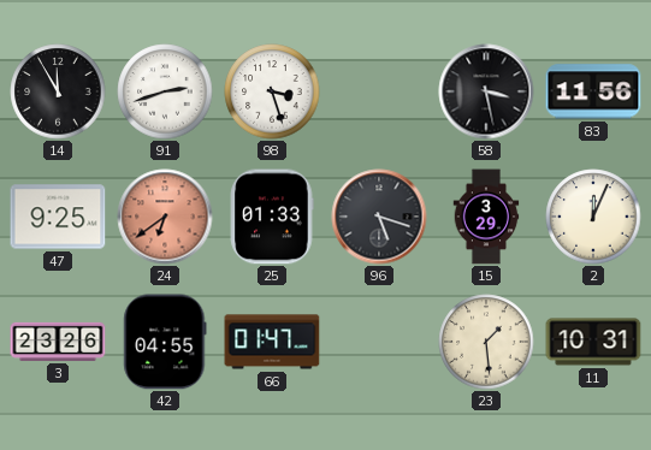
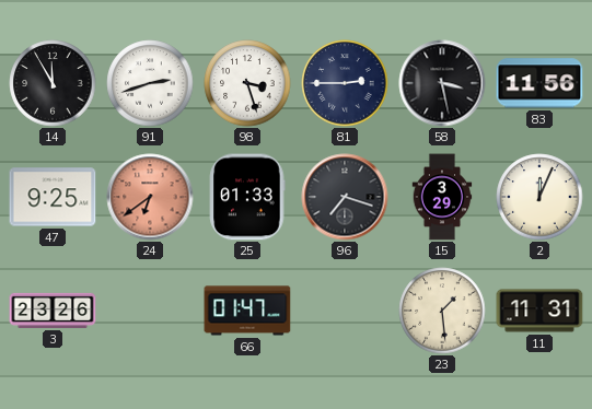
81: none -> 2:45
96: 5:18 -> 7:18
42: 04:55 -> none
11: 10:31 -> 11:31
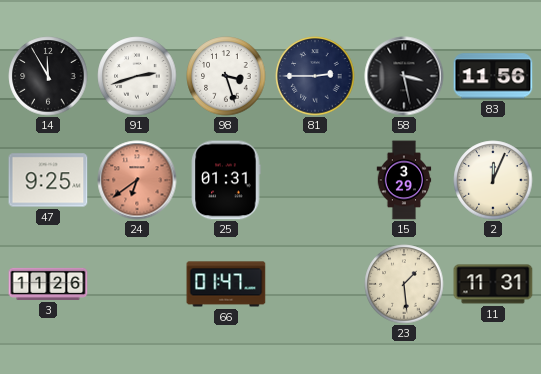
25: 01:33 -> 01:31
96: 7:18 -> none
3: 23:26 -> 11:26
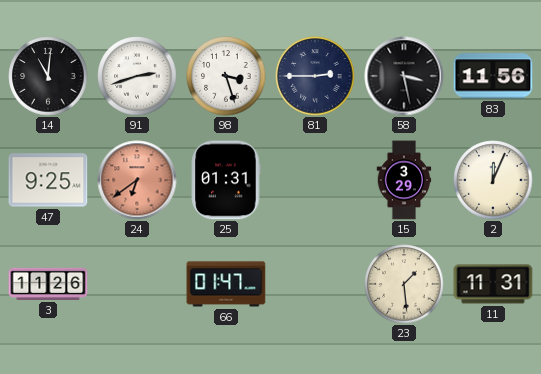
14: 11:55 -> 11:01
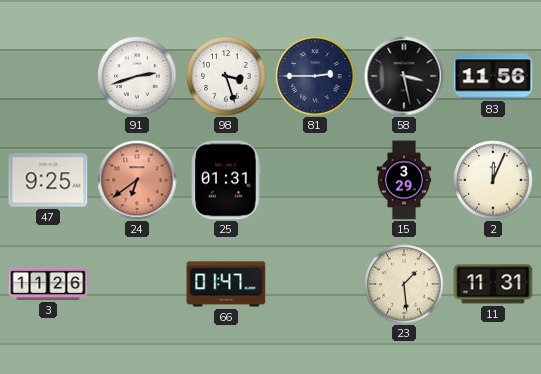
14: 11:01 -> none
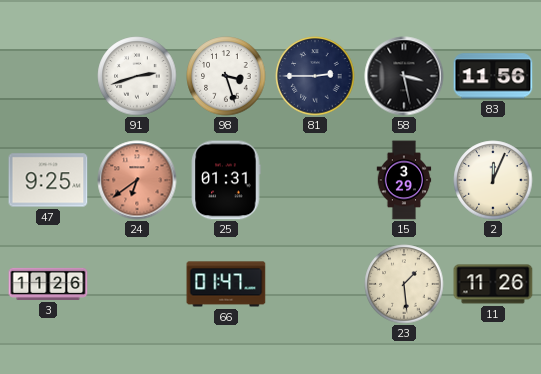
11: 11:31 -> 11:26
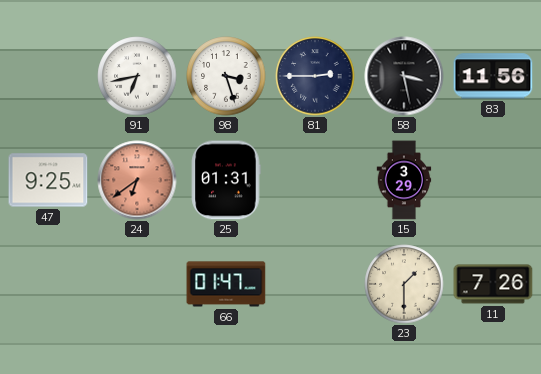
91: 2:42 -> 6:43
2: 12:04 -> none
3: 11:26 -> none
23: 1:29 -> 1:30
11: 11:26 -> 7:26
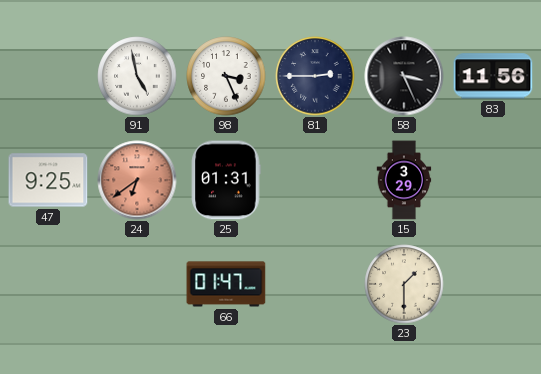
91: 6:43 -> 4:58
98: 3:27 -> 3:26
58: 3:28 -> 3:26
11: 7:26 -> none
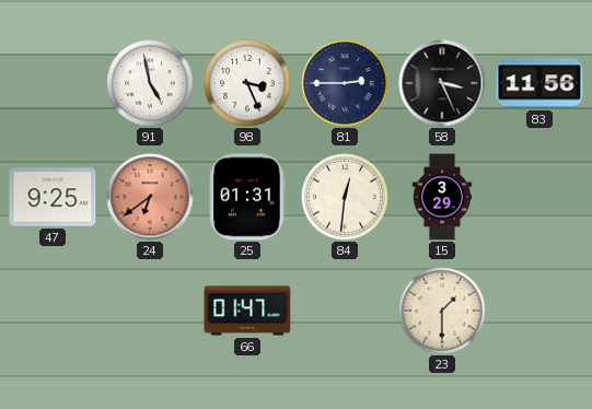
84: none -> 12:31
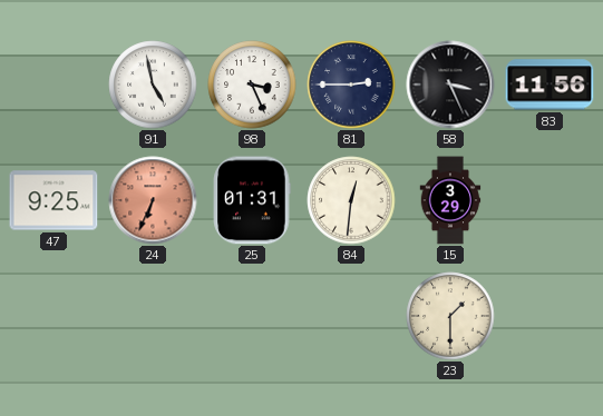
24: 6:39 -> 6:34
66: 01:47 -> none
